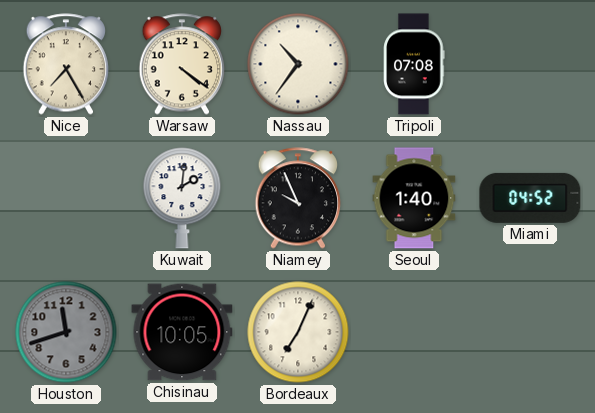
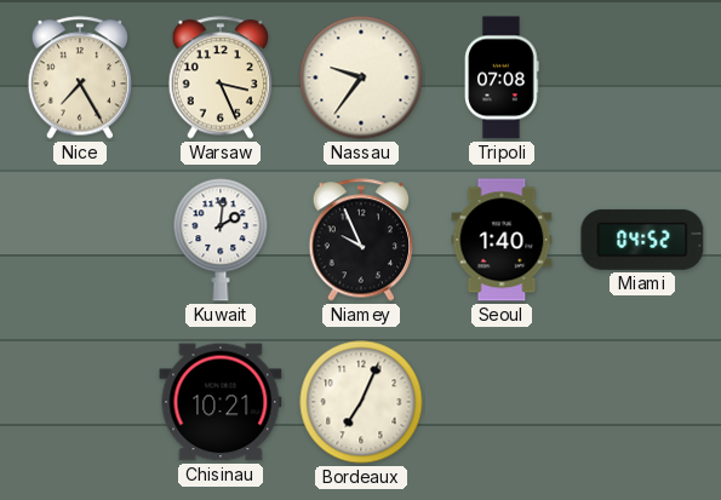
Warsaw: 4:21 -> 3:26
Nassau: 10:36 -> 9:36
Houston: 11:42 -> none
Chisinau: 10:05 -> 10:21
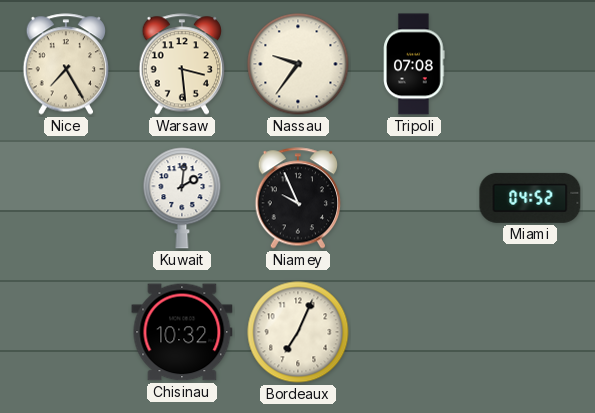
Warsaw: 3:26 -> 3:29
Seoul: 1:40 -> none
Chisinau: 10:21 -> 10:32
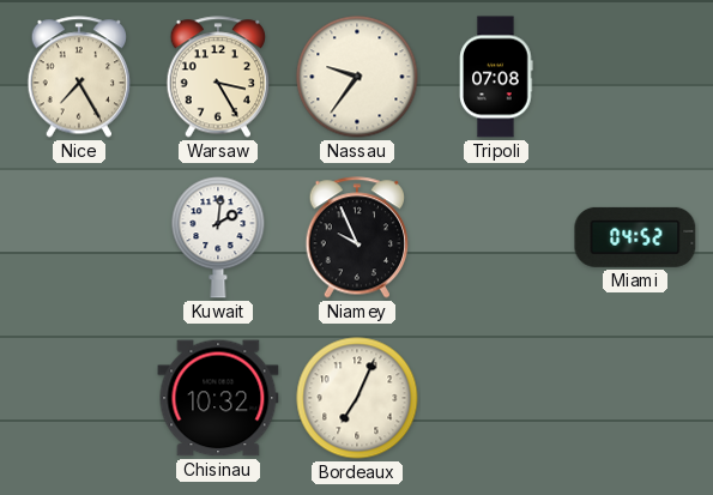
Warsaw: 3:29 -> 3:25
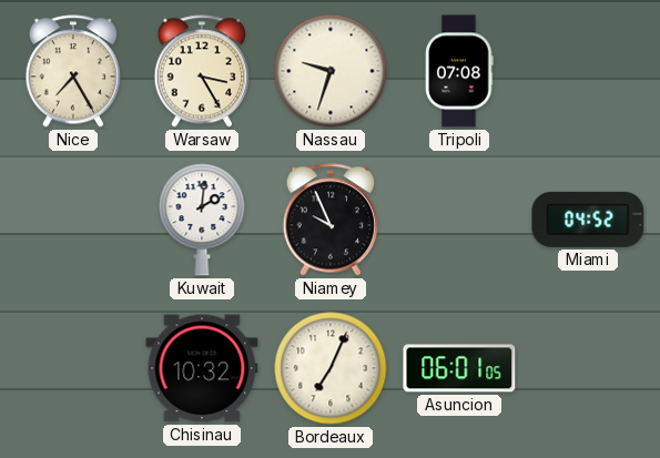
Nassau: 9:36 -> 9:33
Asuncion: none -> 06:01
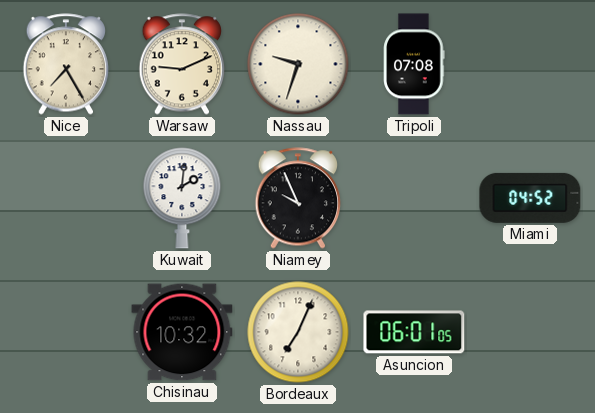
Warsaw: 3:25 -> 9:11
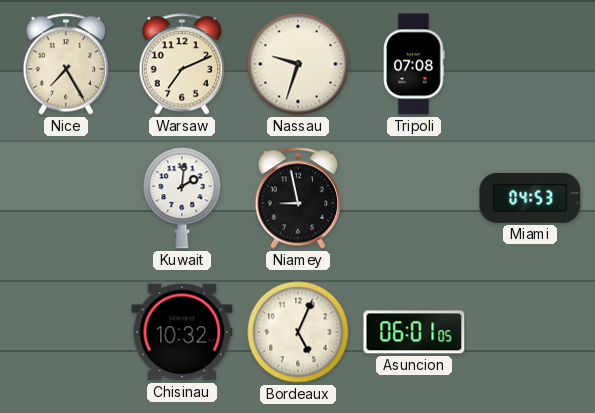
Warsaw: 9:11 -> 7:11
Niamey: 9:56 -> 8:58
Miami: 04:52 -> 04:53
Bordeaux: 7:04 -> 5:04
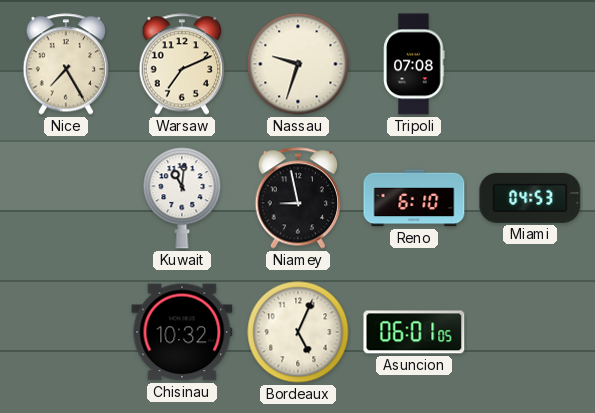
Kuwait: 2:01 -> 11:01
Reno: none -> 6:10
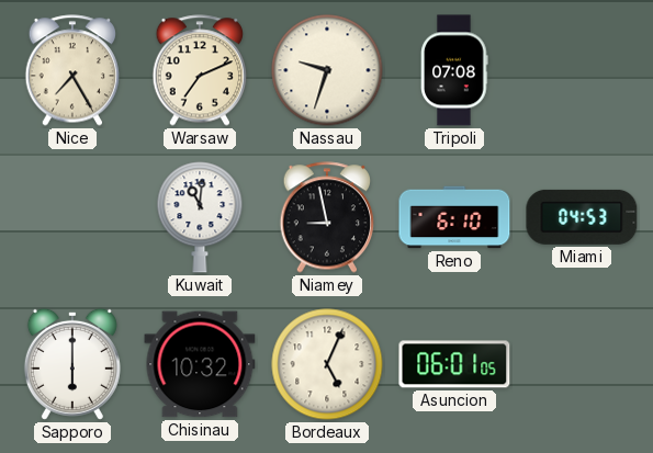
Sapporo: none -> 6:00
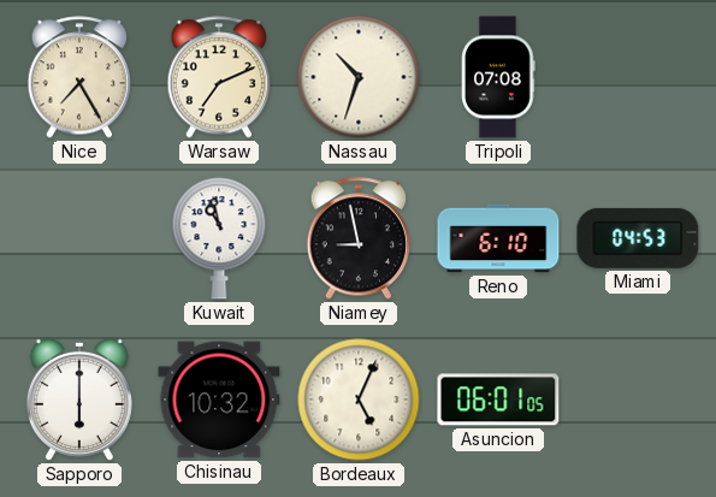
Nassau: 9:33 -> 10:33
Kuwait: 11:01 -> 10:58
